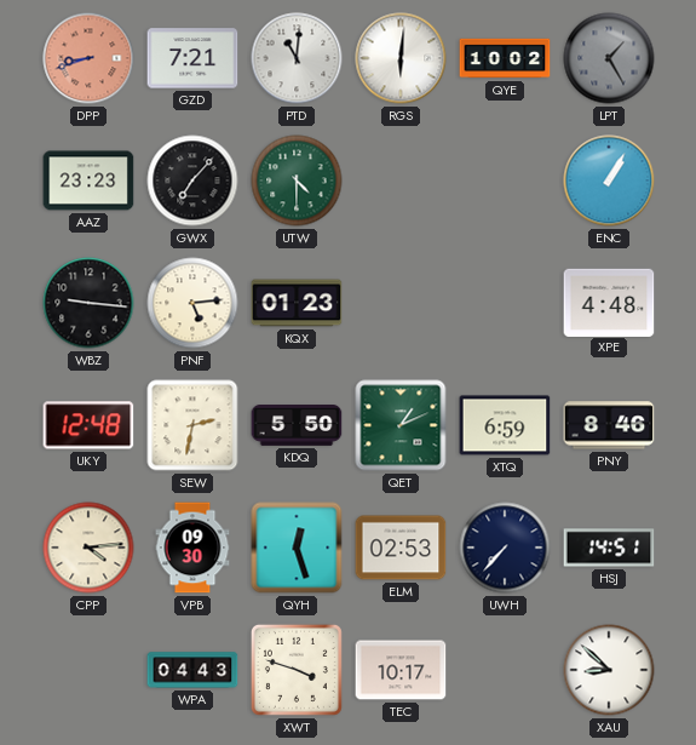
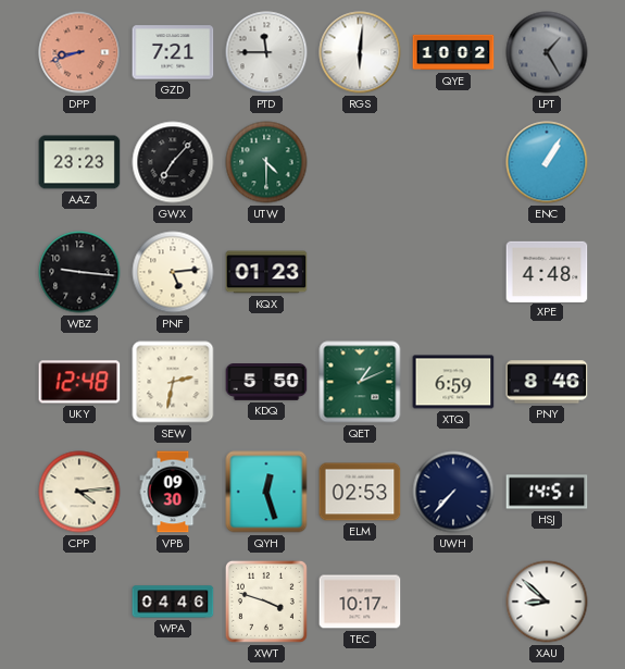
PTD: 11:01 -> 11:45
WPA: 04:43 -> 04:46
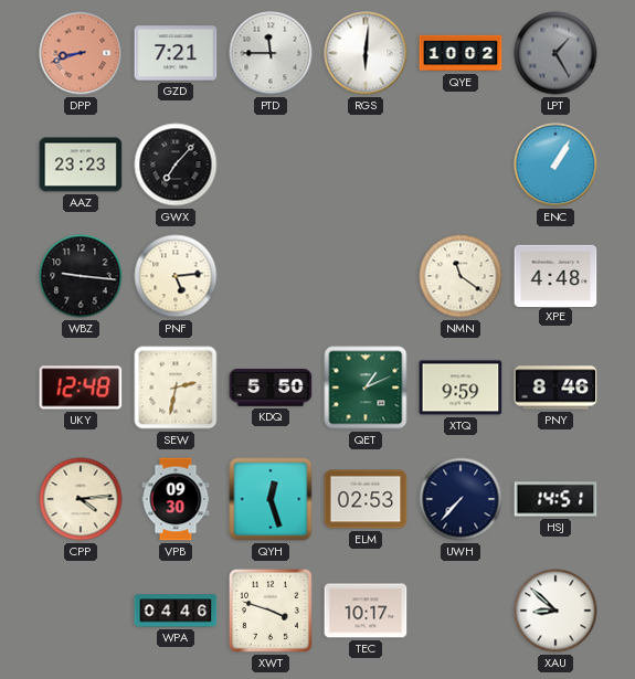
UTW: 4:30 -> none
KQX: 01:23 -> none
NMN: none -> 11:21
XTQ: 6:59 -> 9:59
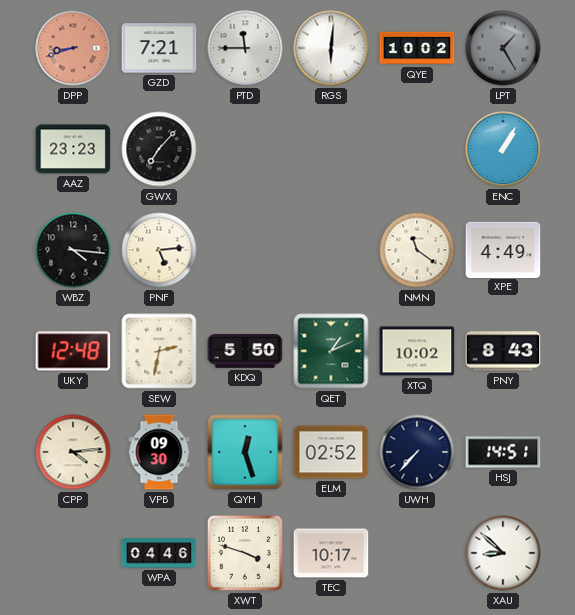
WBZ: 9:16 -> 4:16
XPE: 4:48 -> 4:49
XTQ: 9:59 -> 10:02
PNY: 8:46 -> 8:43
ELM: 02:53 -> 02:52
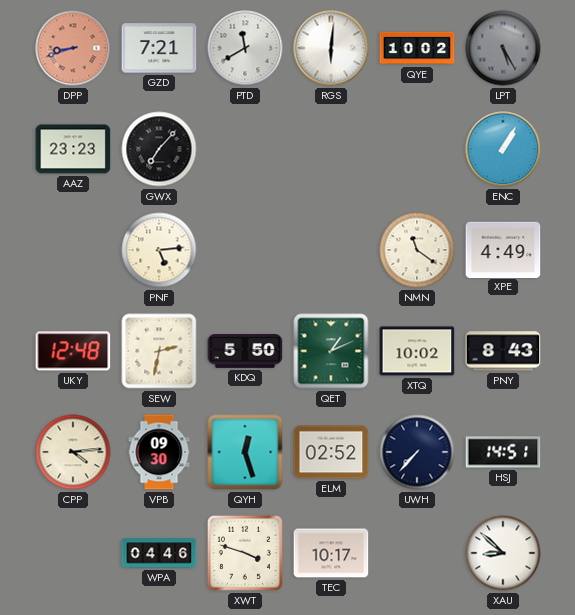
PTD: 11:45 -> 11:40
LPT: 1:25 -> 5:25
WBZ: 4:16 -> none
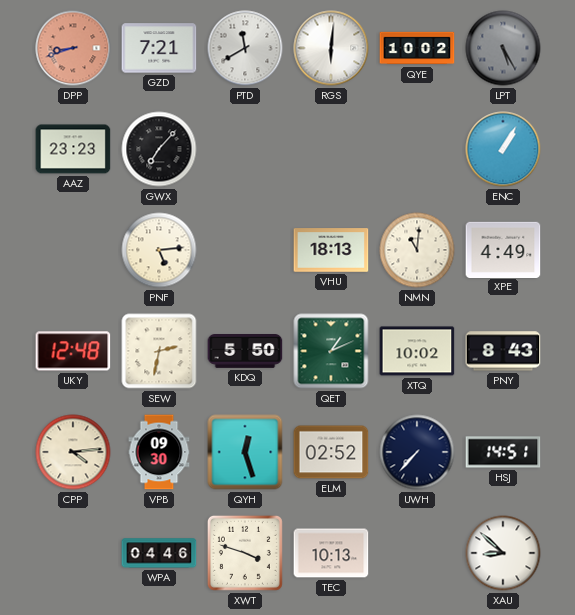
VHU: none -> 18:13
NMN: 11:21 -> 11:01
TEC: 10:17 -> 10:13
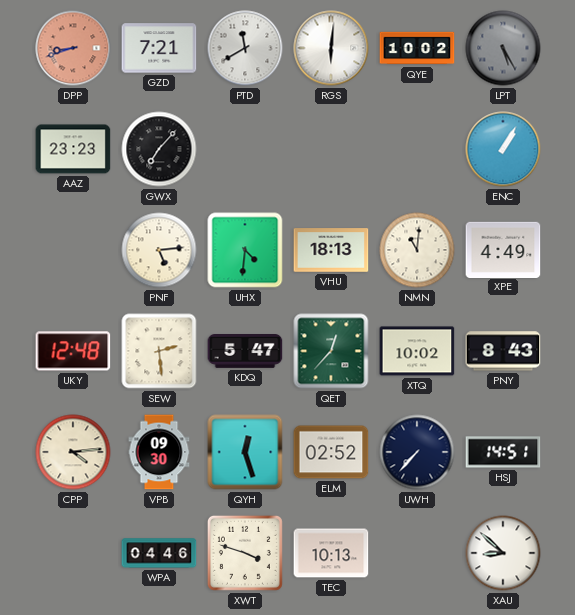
UHX: none -> 4:31
SEW: 2:32 -> 2:29
KDQ: 5:50 -> 5:47
QET: 1:11 -> 12:37
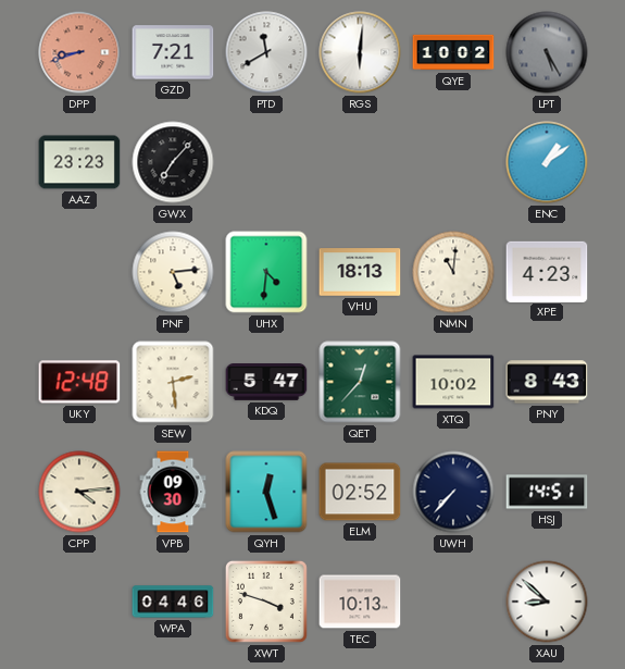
ENC: 1:05 -> 1:09
XPE: 4:49 -> 4:23
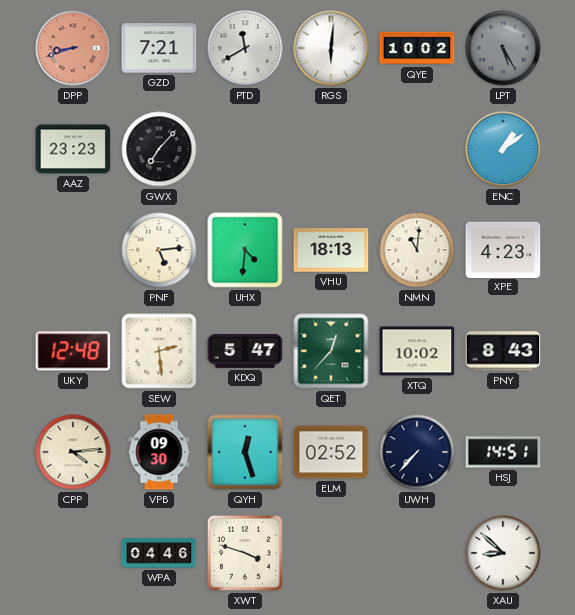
TEC: 10:13 -> none
